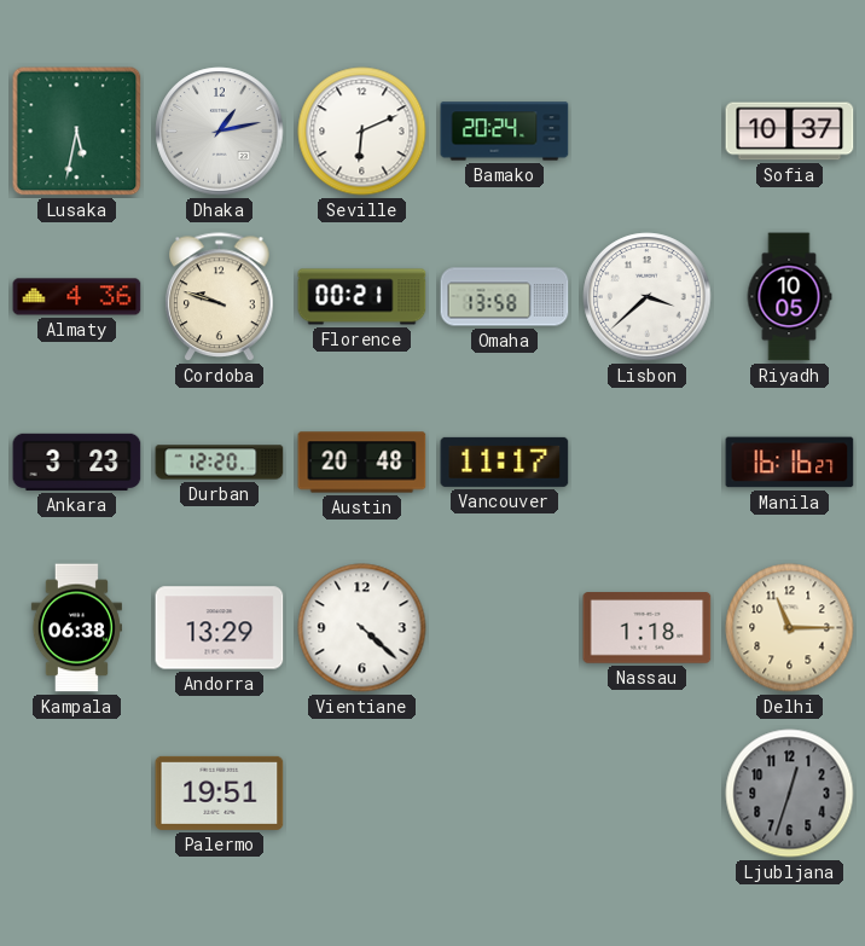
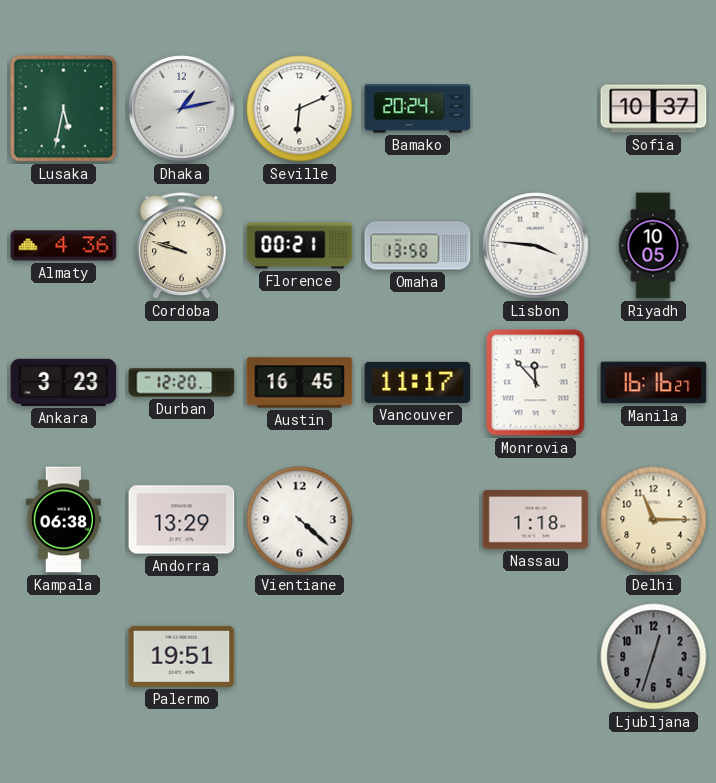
Lisbon: 3:38 -> 3:46
Austin: 20:48 -> 16:45
Monrovia: none -> 11:53
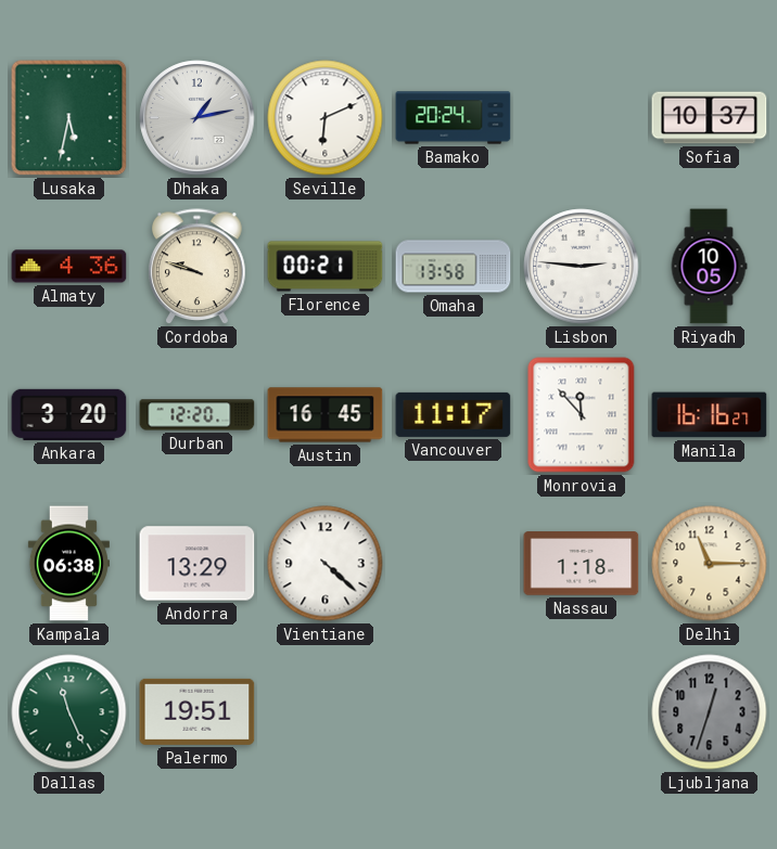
Lisbon: 3:46 -> 2:46
Ankara: 3:23 -> 3:20
Dallas: none -> 11:26
